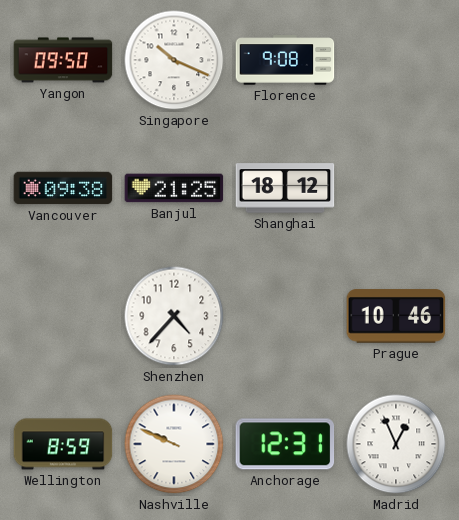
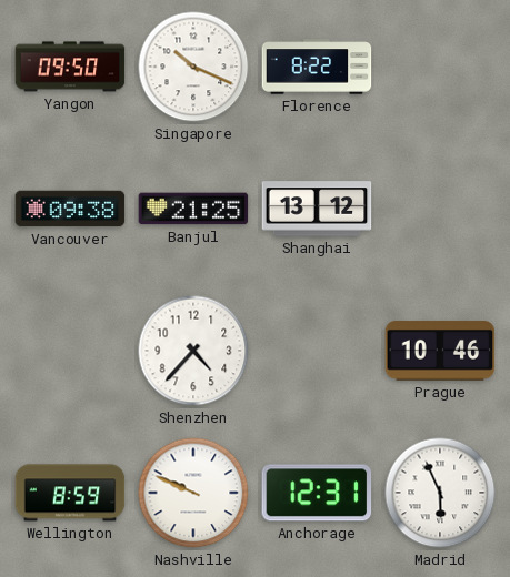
Florence: 9:08 -> 8:22
Shanghai: 18:12 -> 13:12
Madrid: 12:56 -> 5:56
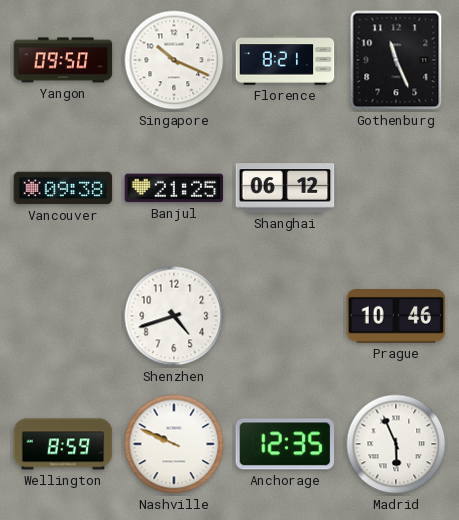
Florence: 8:22 -> 8:21
Gothenburg: none -> 11:26
Shanghai: 13:12 -> 06:12
Shenzhen: 4:37 -> 4:42
Anchorage: 12:31 -> 12:35
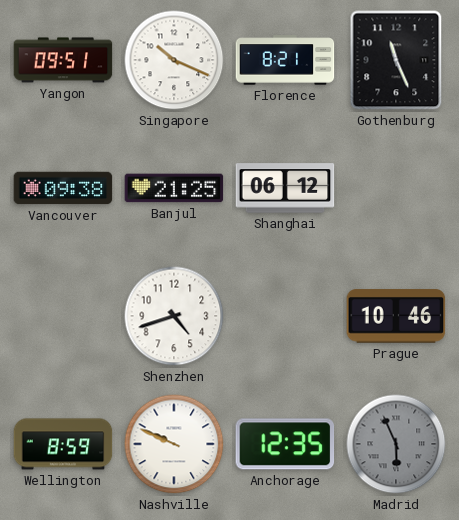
Yangon: 09:50 -> 09:51
Madrid dial: white -> grey
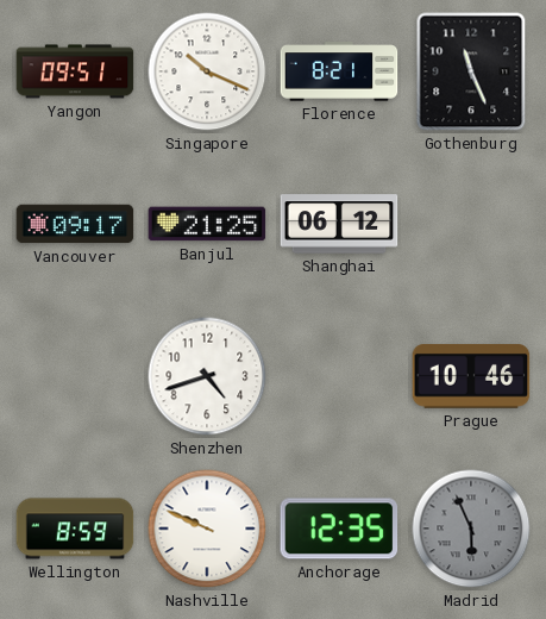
Vancouver: 09:38 -> 09:17
